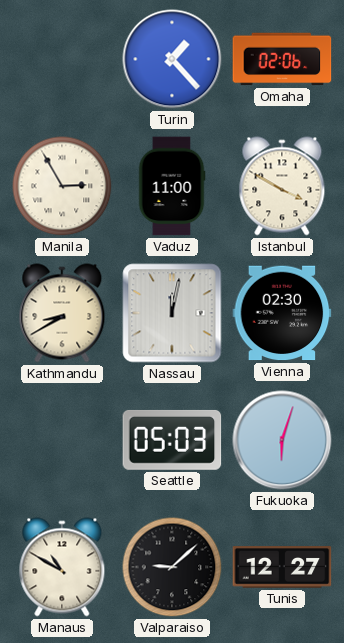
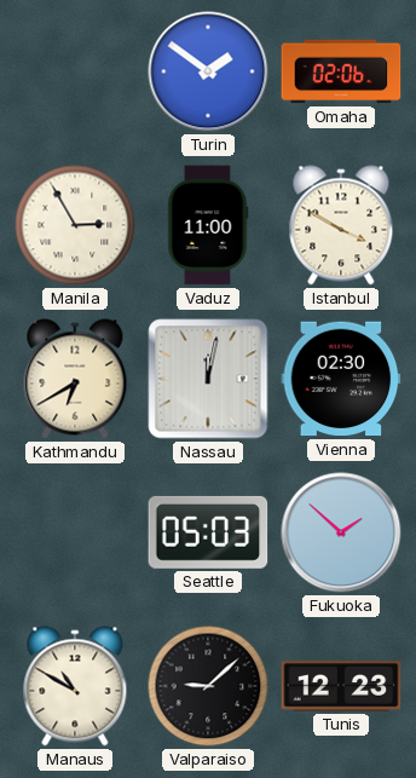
Turin: 1:23 -> 1:51
Kathmandu: 8:40 -> 6:40
Fukuoka: 6:03 -> 1:52
Tunis: 12:27 -> 12:23
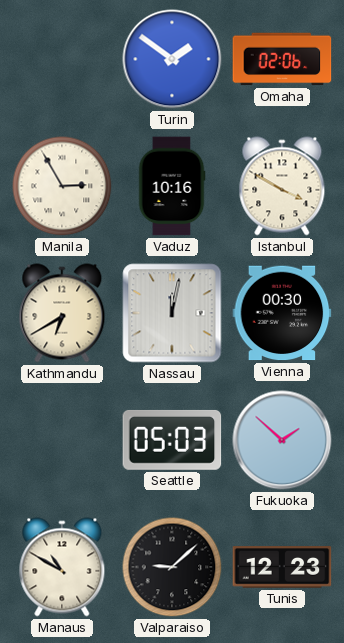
Vaduz: 11:00 -> 10:16
Vienna: 02:30 -> 00:30
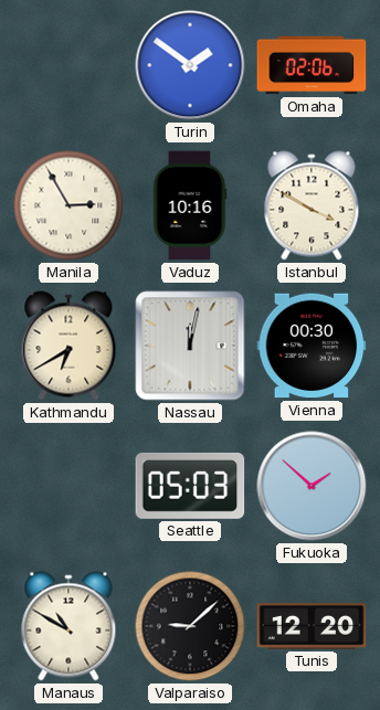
Tunis: 12:23 -> 12:20
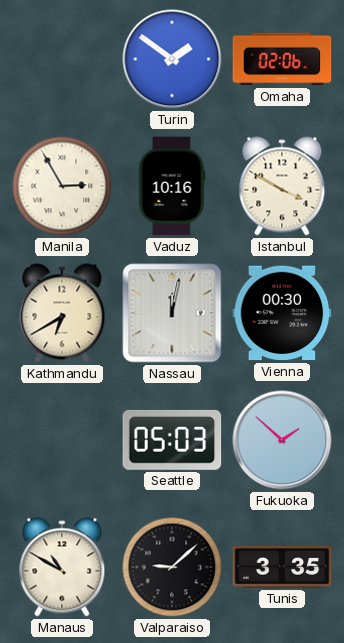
Tunis: 12:20 -> 3:35
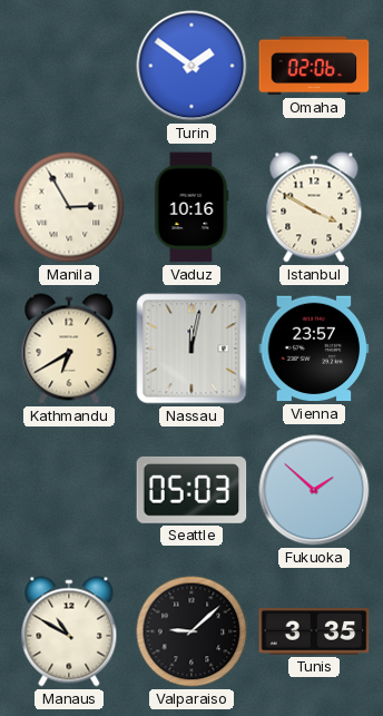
Vienna: 00:30 -> 23:57
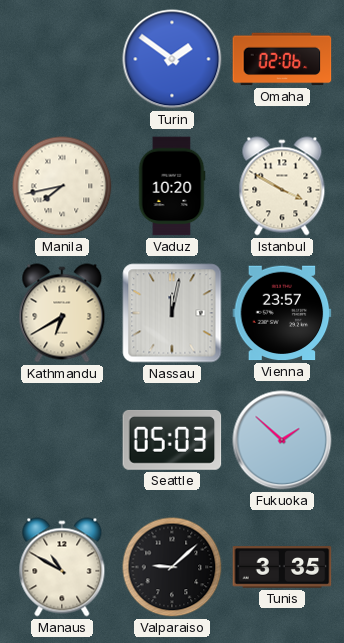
Manila: 2:55 -> 7:43
Vaduz: 10:16 -> 10:20
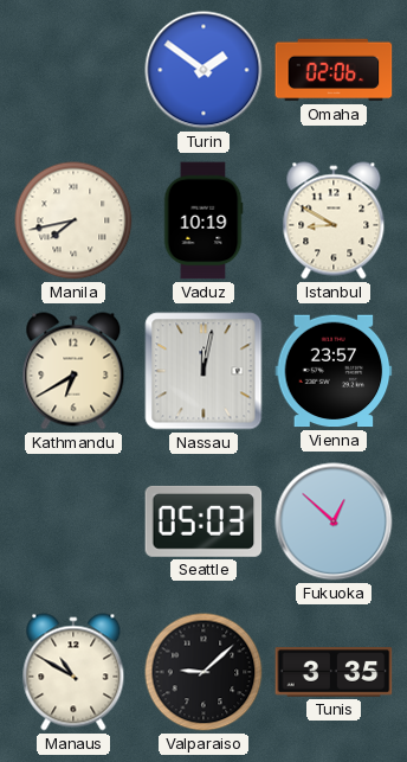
Vaduz: 10:20 -> 10:19
Istanbul: 3:50 -> 8:50
Fukuoka: 1:52 -> 12:52
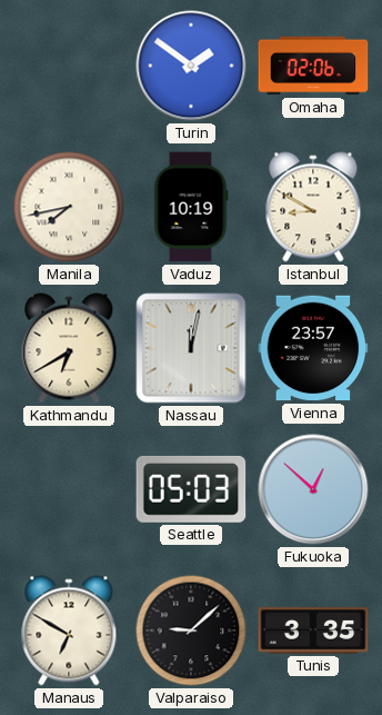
Manaus: 10:50 -> 6:50
